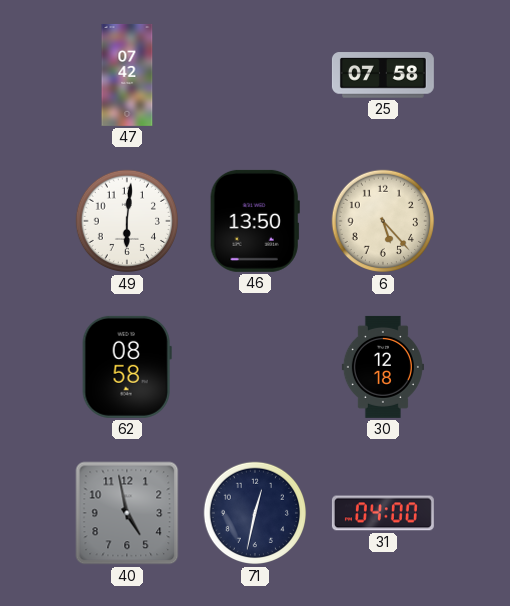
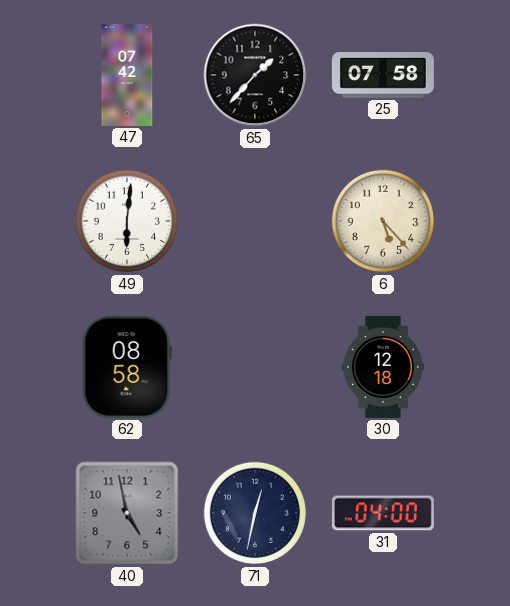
65: none -> 1:37
46: 13:50 -> none
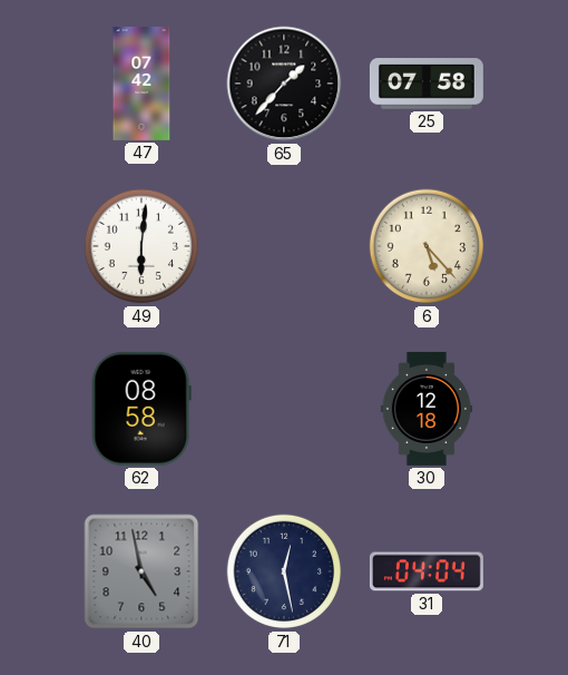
71: 12:32 -> 12:28
31: 04:00 -> 04:04
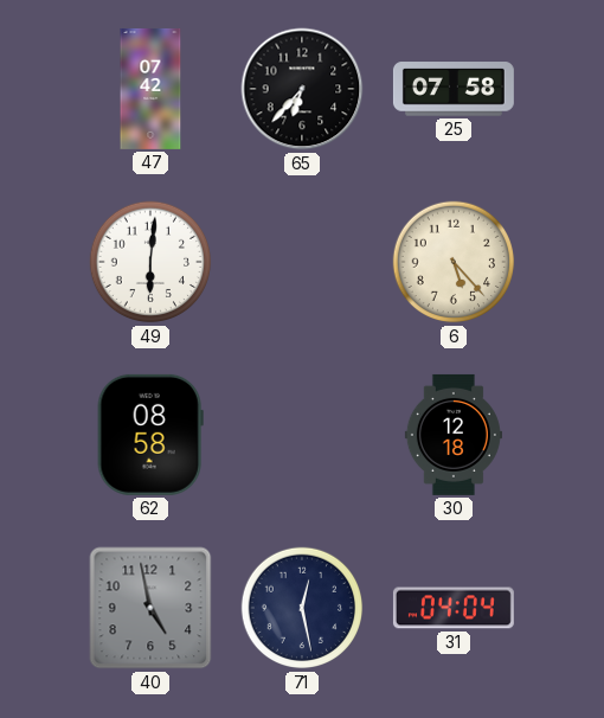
65: 1:37 -> 6:37
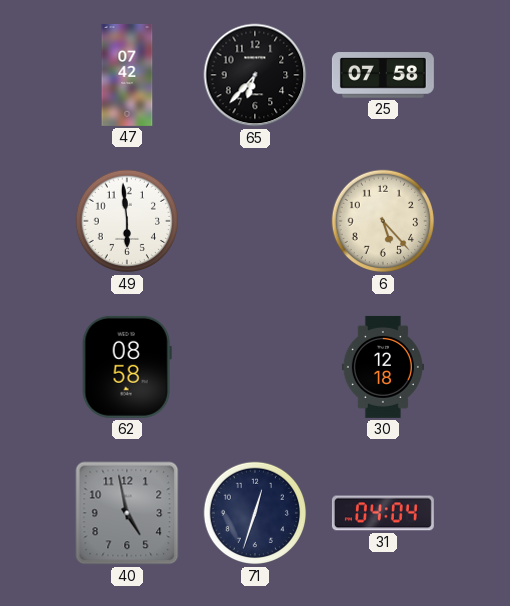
49: 6:01 -> 5:59
71: 12:28 -> 12:33
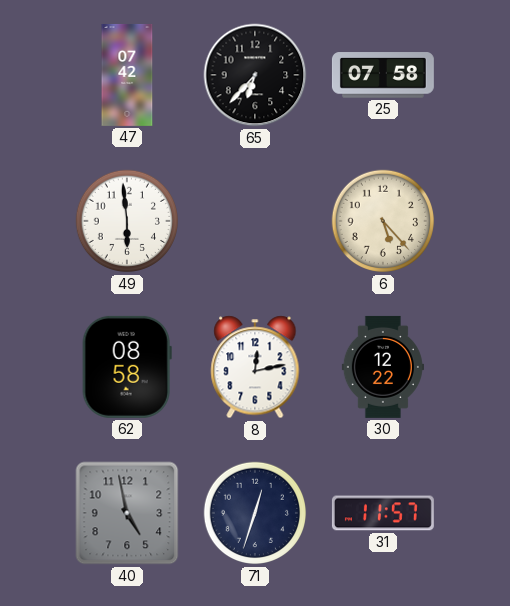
8: none -> 12:13
30: 12:18 -> 12:22
31: 04:04 -> 11:57
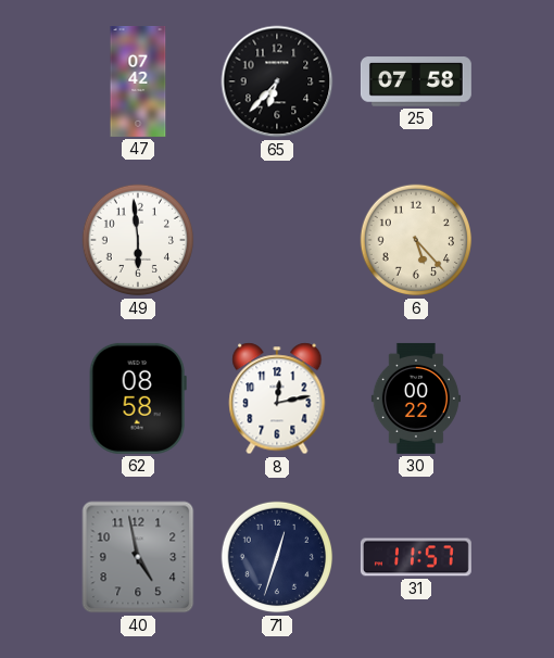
30: 12:22 -> 00:22
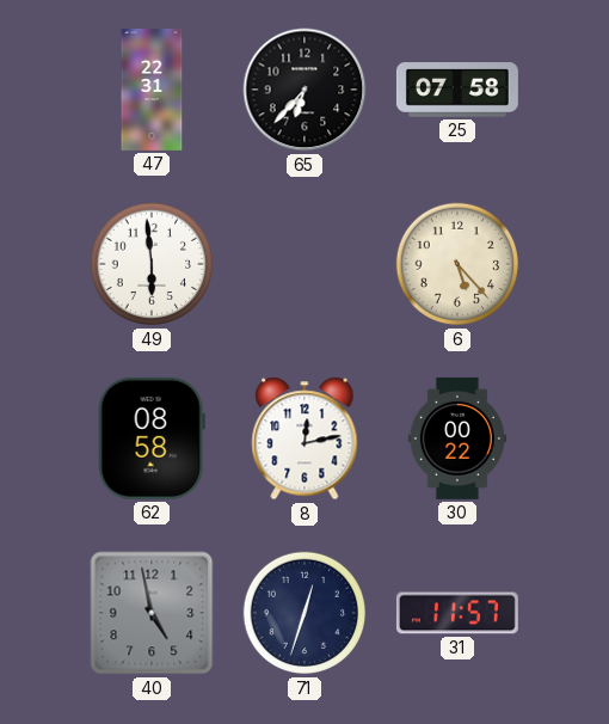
47: 07:42 -> 22:31
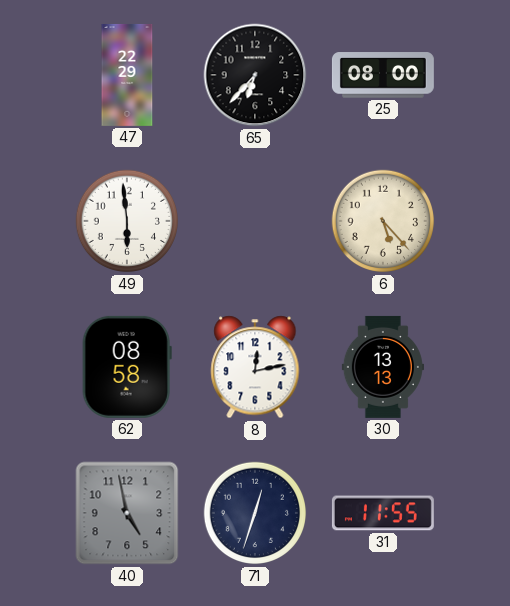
47: 22:31 -> 22:29
25: 07:58 -> 08:00
30: 00:22 -> 13:13
31: 11:57 -> 11:55
